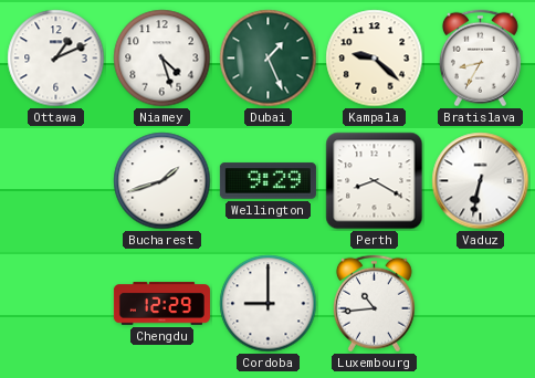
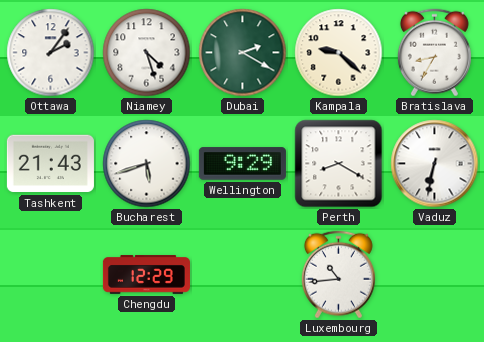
Ottawa: 1:11 -> 2:06
Dubai: 1:26 -> 2:20
Tashkent: none -> 21:43
Bucharest: 1:42 -> 5:42
Cordoba: 9:00 -> none
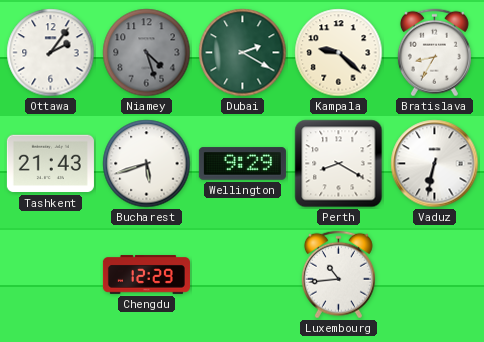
Niamey dial: white -> grey
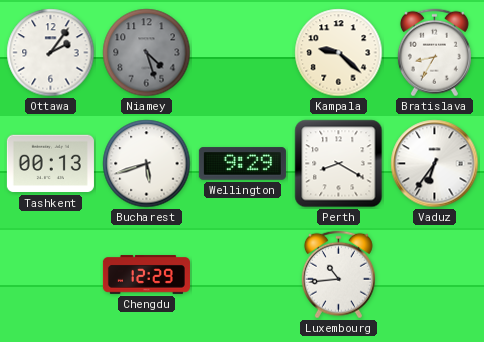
Dubai: 2:20 -> none
Tashkent: 21:43 -> 00:13
Vaduz: 6:32 -> 6:36
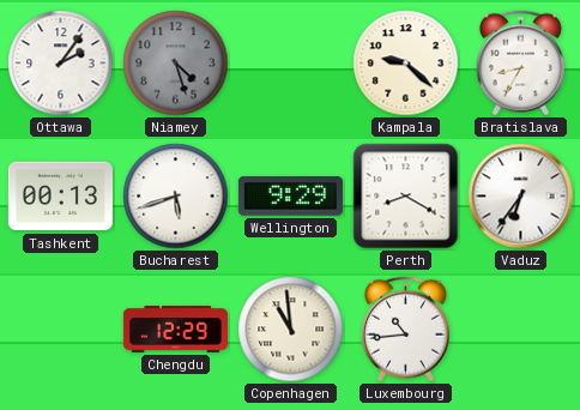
Copenhagen: none -> 10:59
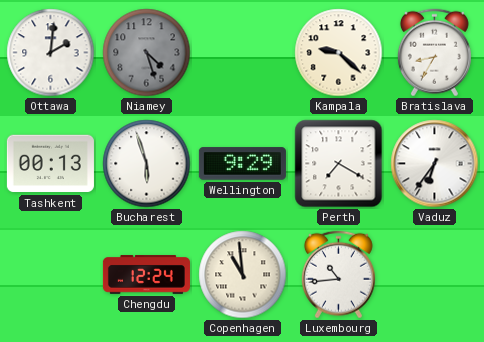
Ottawa: 2:06 -> 2:01
Bucharest: 5:42 -> 5:57
Perth: 8:20 -> 7:20
Chengdu: 12:29 -> 12:24
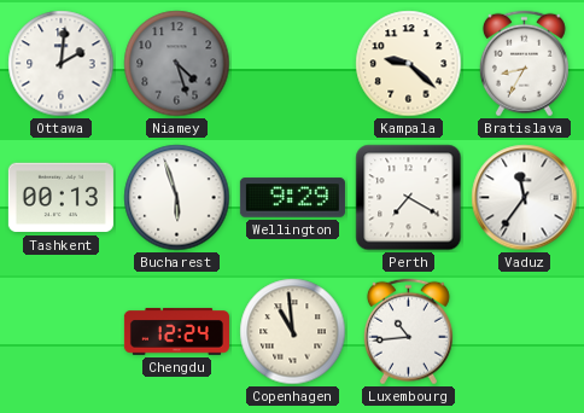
Vaduz: 6:36 -> 11:36
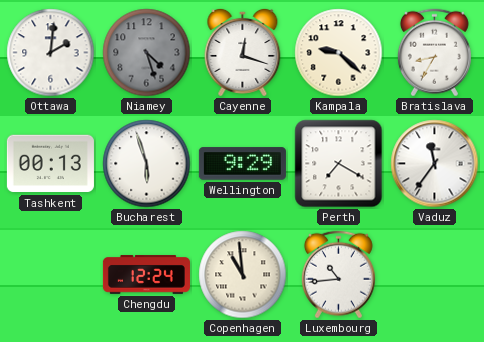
Cayenne: none -> 12:18
